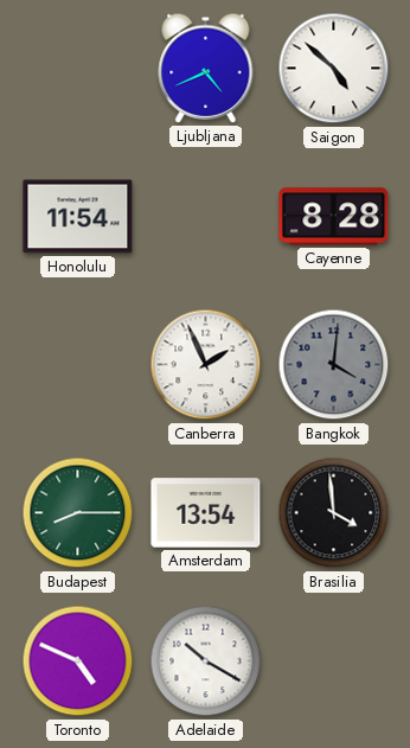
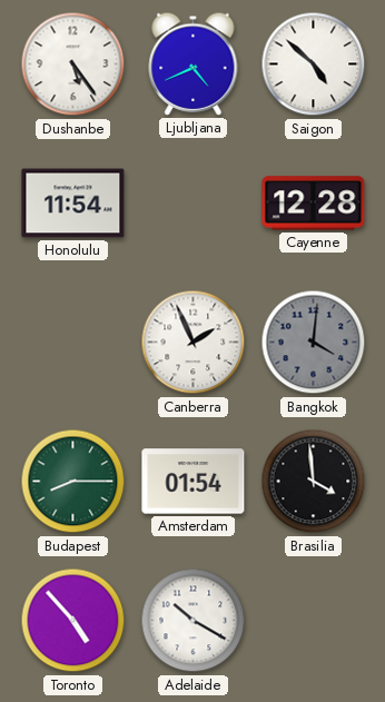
Dushanbe: none -> 5:24
Cayenne: 8:28 -> 12:28
Amsterdam: 13:54 -> 01:54
Toronto: 4:49 -> 4:53
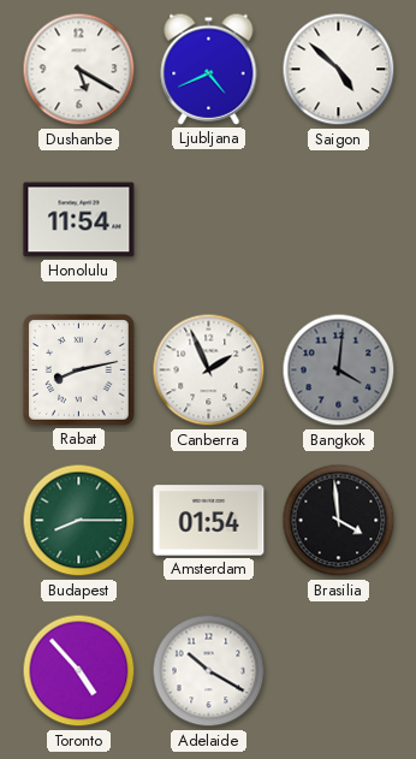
Dushanbe: 5:24 -> 5:20
Cayenne: 12:28 -> none
Rabat: none -> 8:13
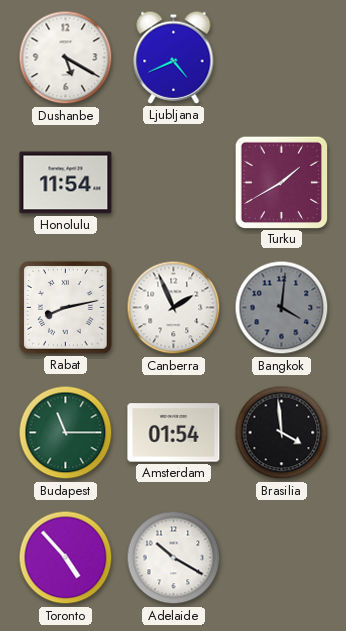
Saigon: 4:52 -> none
Turku: none -> 1:40
Budapest: 8:15 -> 11:15
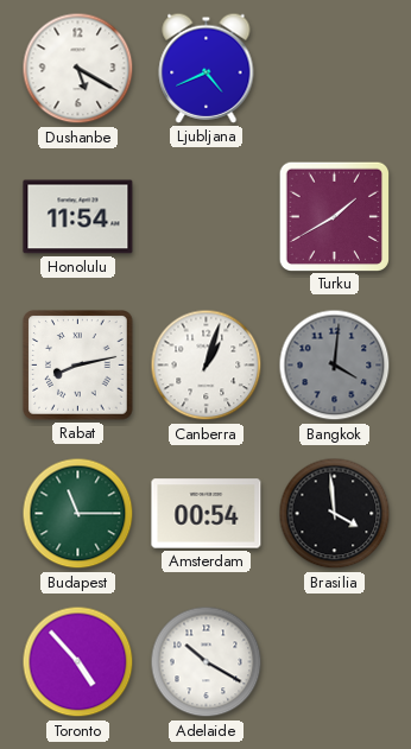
Canberra: 1:56 -> 1:03
Amsterdam: 01:54 -> 00:54
